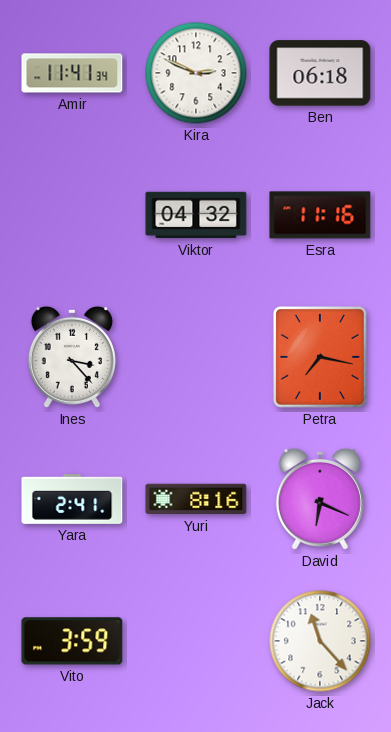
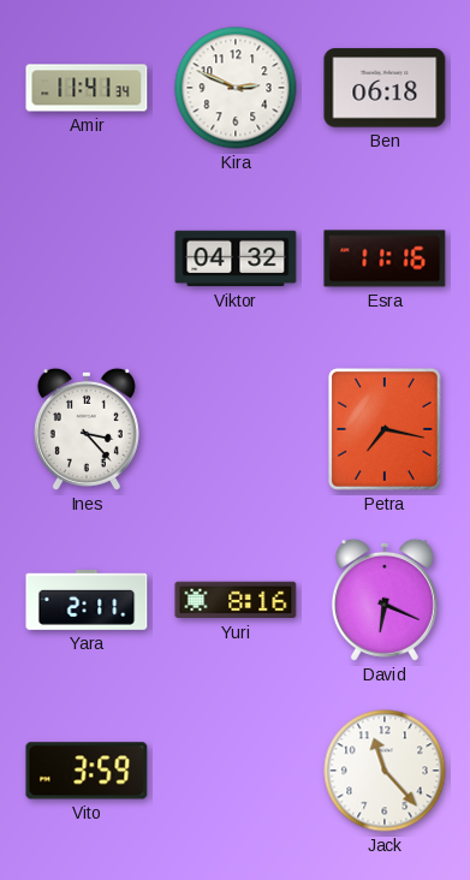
Yara: 2:41 -> 2:11
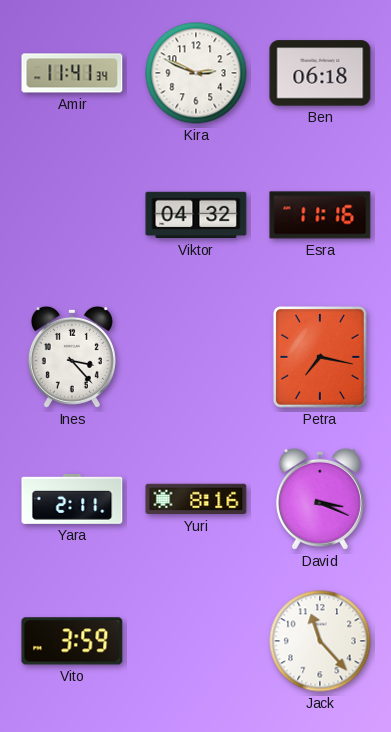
David: 6:19 -> 3:19
